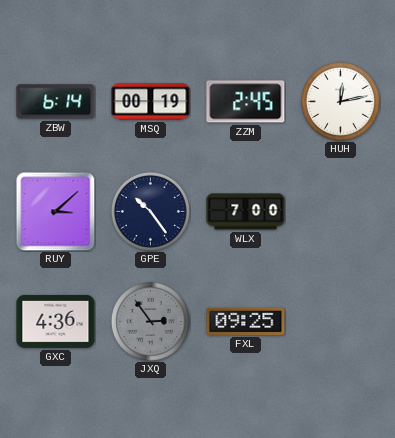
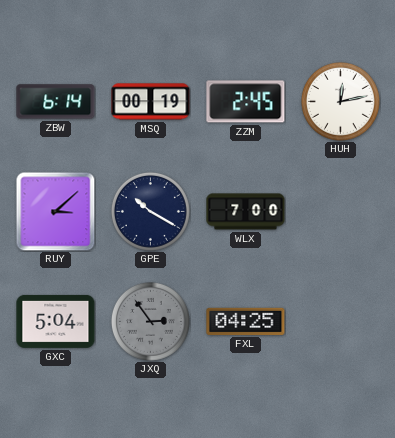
GPE: 10:24 -> 10:20
GXC: 4:36 -> 5:04
FXL: 09:25 -> 04:25
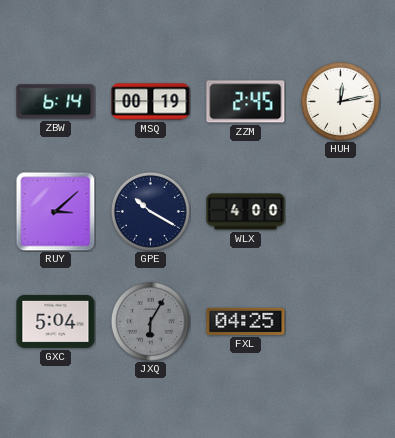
WLX: 7:00 -> 4:00
JXQ: 2:54 -> 6:05
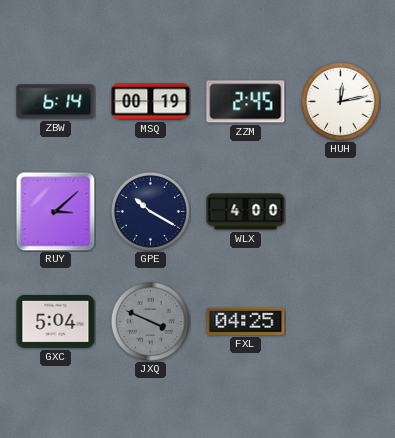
JXQ: 6:05 -> 3:49
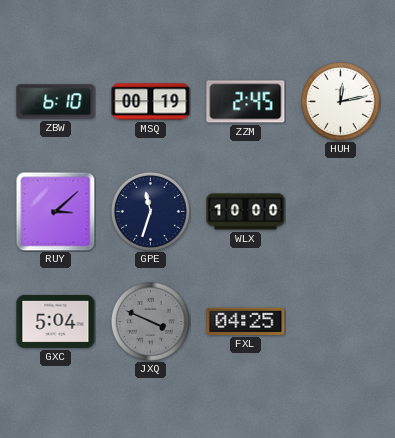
ZBW: 6:14 -> 6:10
GPE: 10:20 -> 11:33
WLX: 4:00 -> 10:00
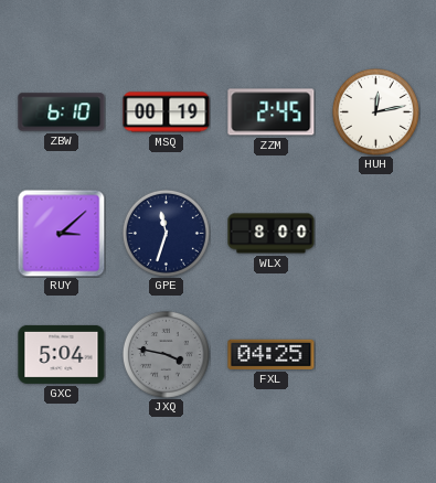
WLX: 10:00 -> 8:00
JXQ: 3:49 -> 3:47
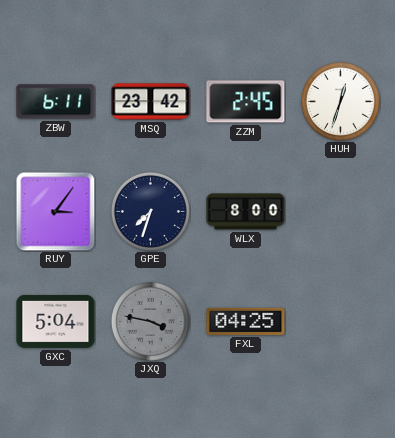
ZBW: 6:10 -> 6:11
MSQ: 00:19 -> 23:42
HUH: 12:13 -> 12:33
RUY: 3:08 -> 3:06
GPE: 11:33 -> 7:33
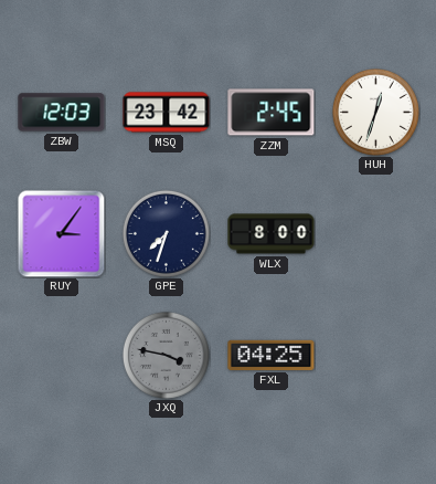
ZBW: 6:11 -> 12:03
GXC: 5:04 -> none
